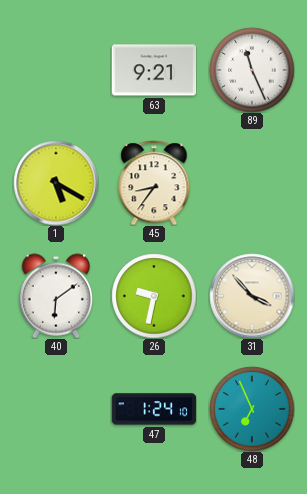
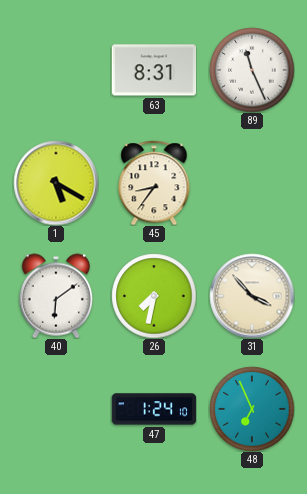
63: 9:21 -> 8:31
26: 9:32 -> 7:32
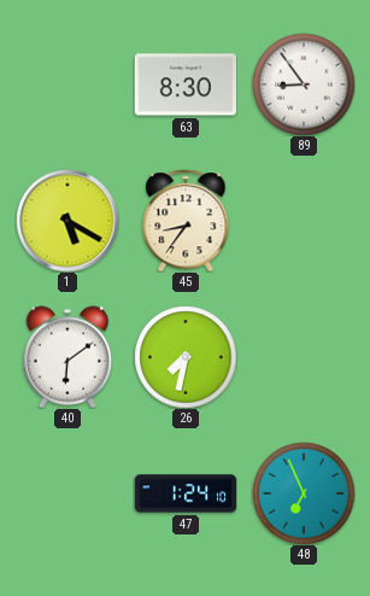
63: 8:31 -> 8:30
89: 11:26 -> 8:54
31: 3:53 -> none
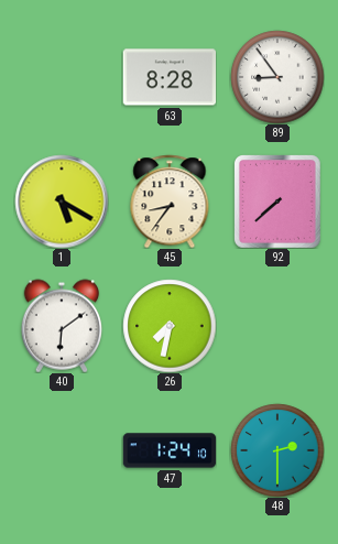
63: 8:30 -> 8:28
92: none -> 7:38
48: 6:56 -> 2:30
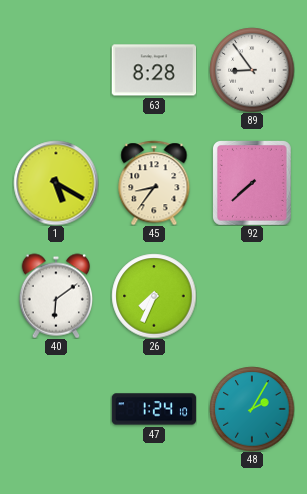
26: 7:32 -> 7:34
48: 2:30 -> 2:05
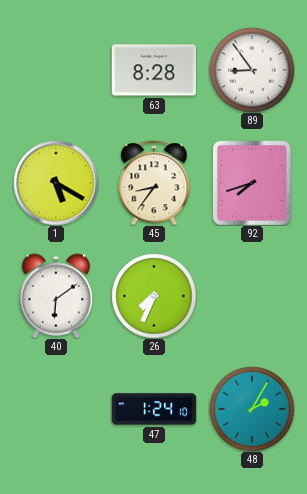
92: 7:38 -> 7:42
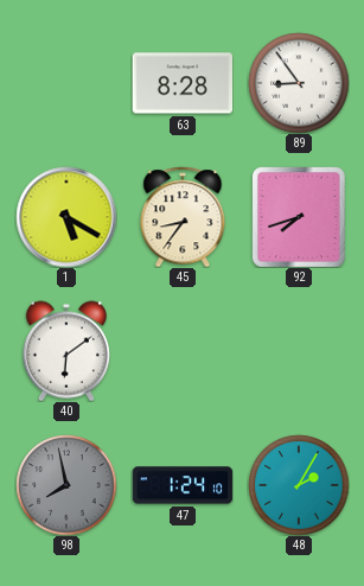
26: 7:34 -> none
98: none -> 7:58
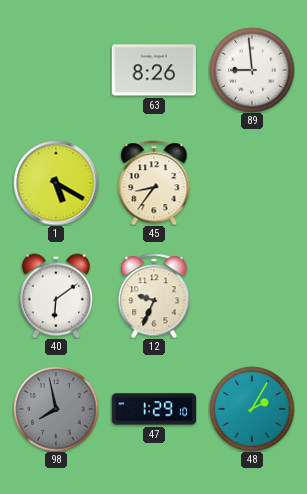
63: 8:28 -> 8:26
89: 8:54 -> 8:59
92: 7:42 -> none
12: none -> 9:34
47: 1:24 -> 1:29
